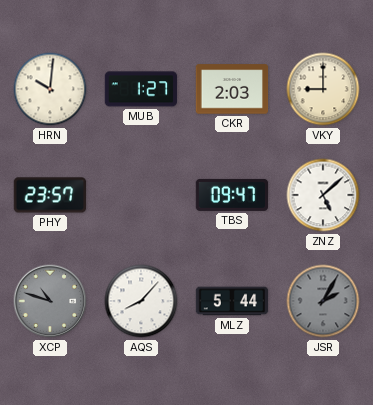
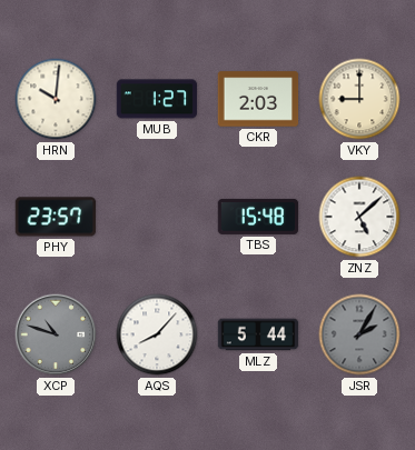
TBS: 09:47 -> 15:48
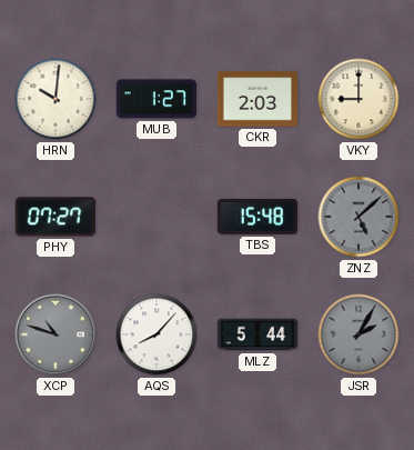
PHY: 23:57 -> 07:27
ZNZ dial: white -> grey
